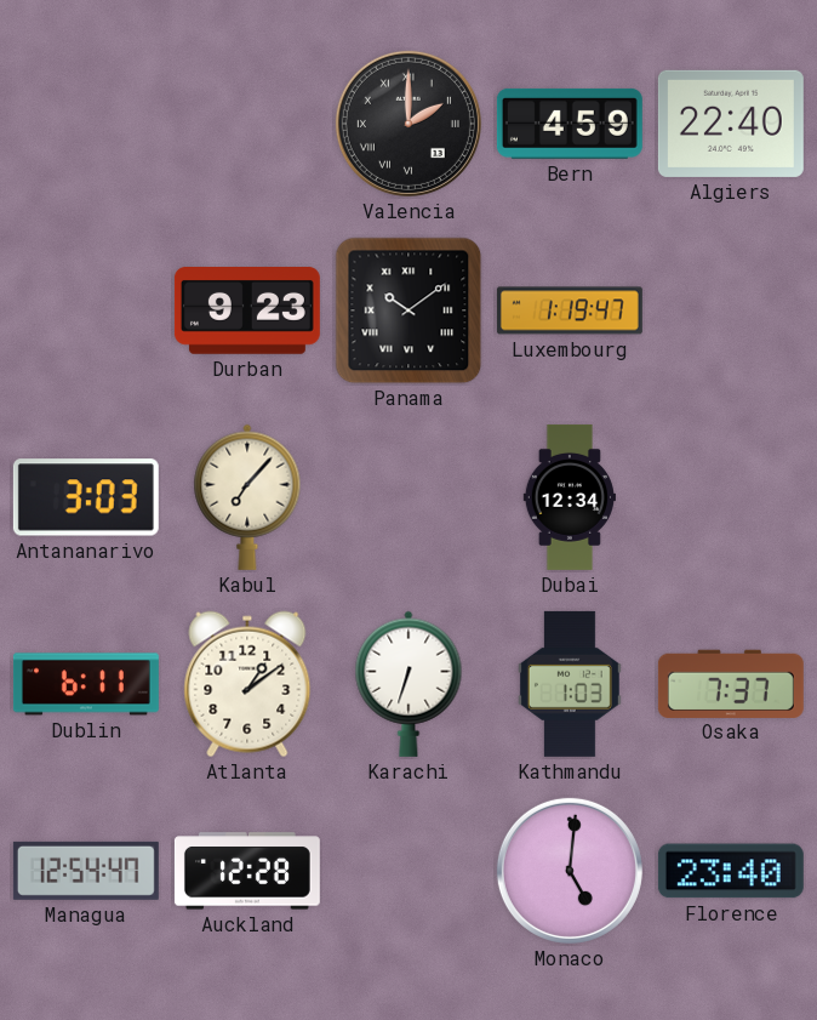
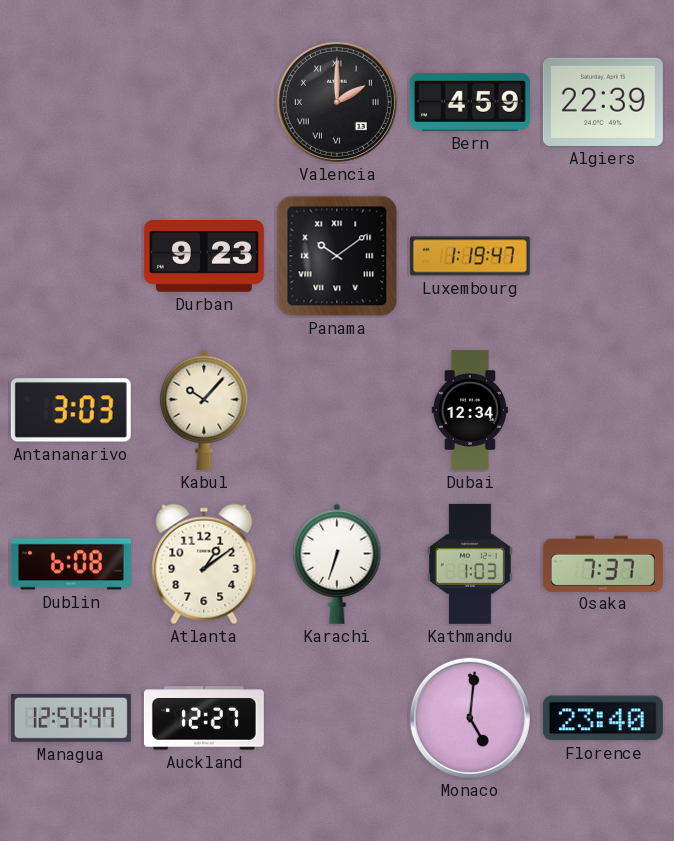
Algiers: 22:40 -> 22:39
Kabul: 7:07 -> 10:07
Dublin: 6:11 -> 6:08
Auckland: 12:28 -> 12:27
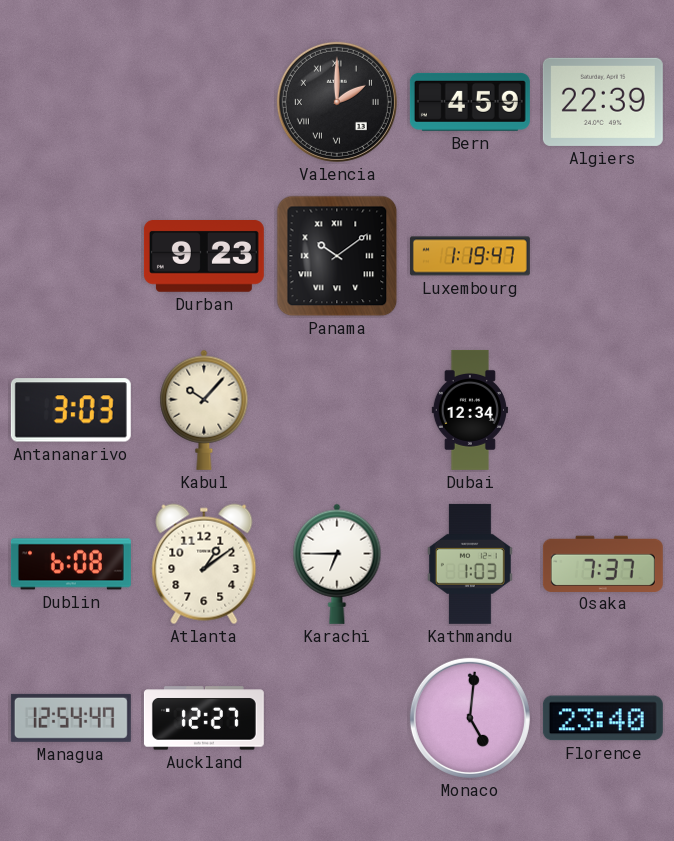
Karachi: 6:33 -> 6:45
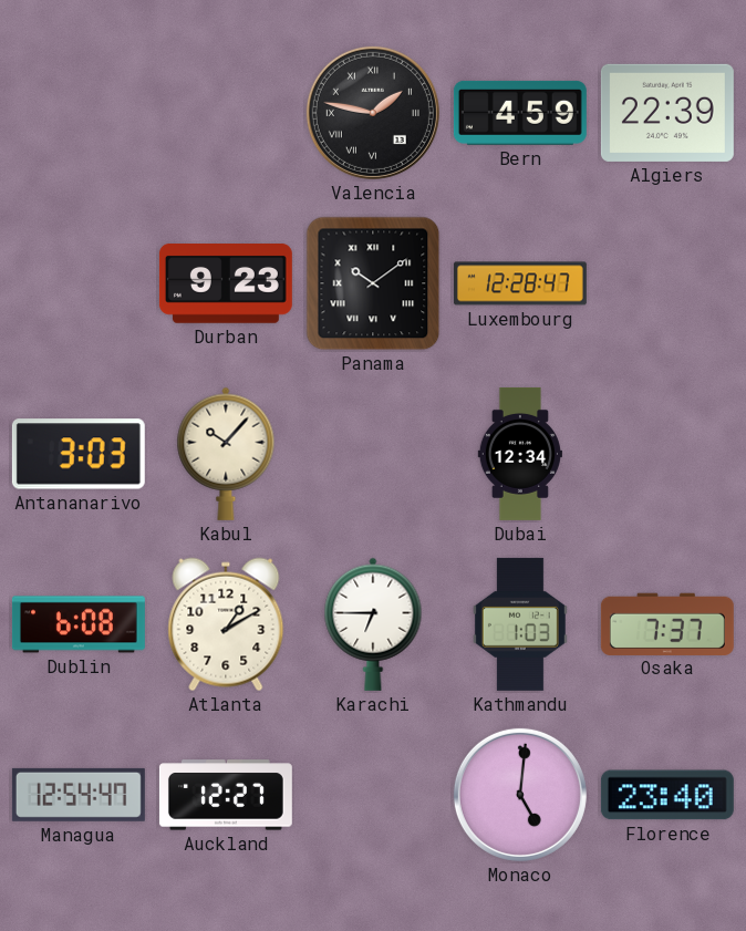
Valencia: 2:00 -> 1:47
Luxembourg: 1:19 -> 12:28
Atlanta: 1:09 -> 1:10
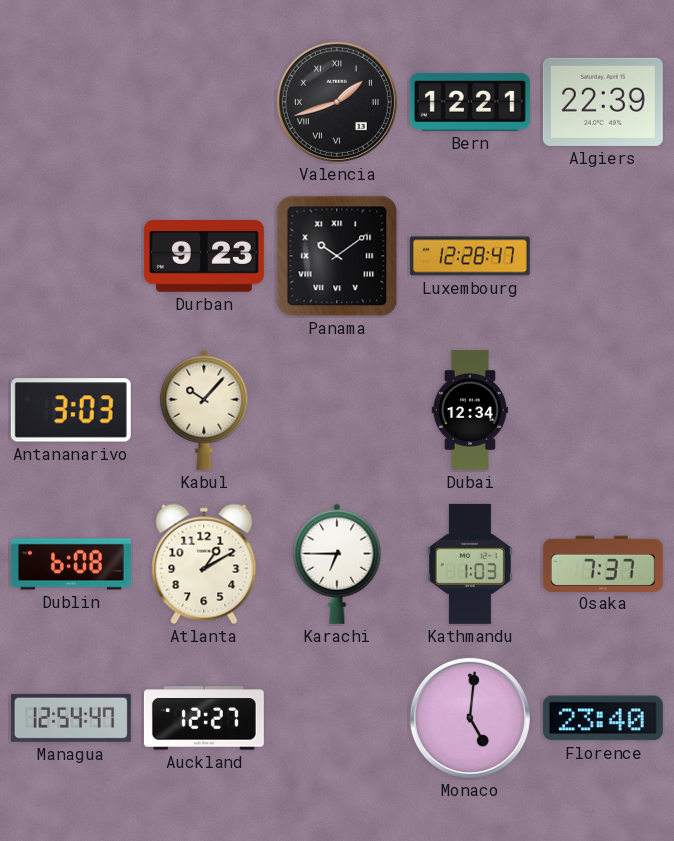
Valencia: 1:47 -> 1:42
Bern: 4:59 -> 12:21
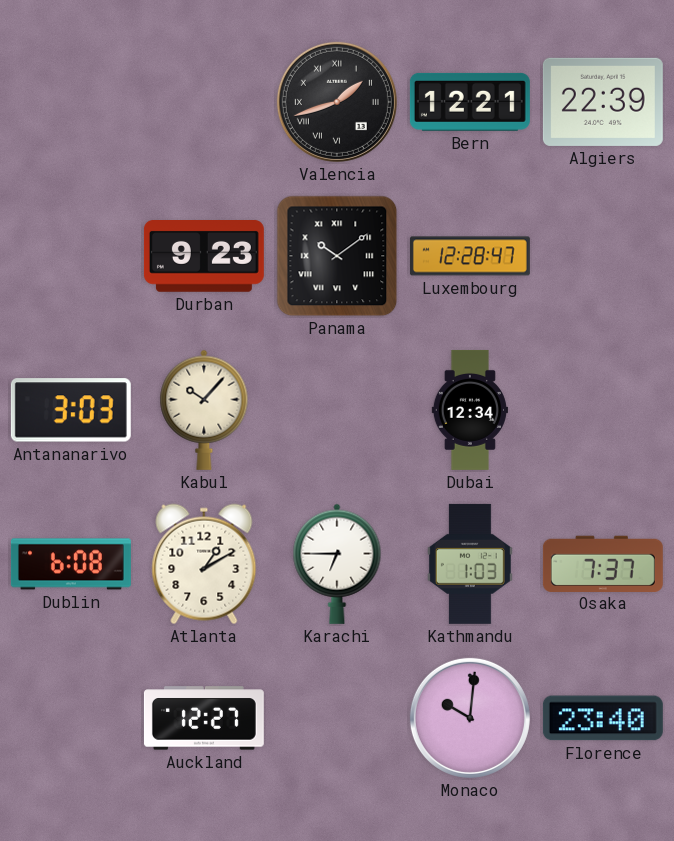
Managua: 12:54 -> none
Monaco: 5:01 -> 10:01
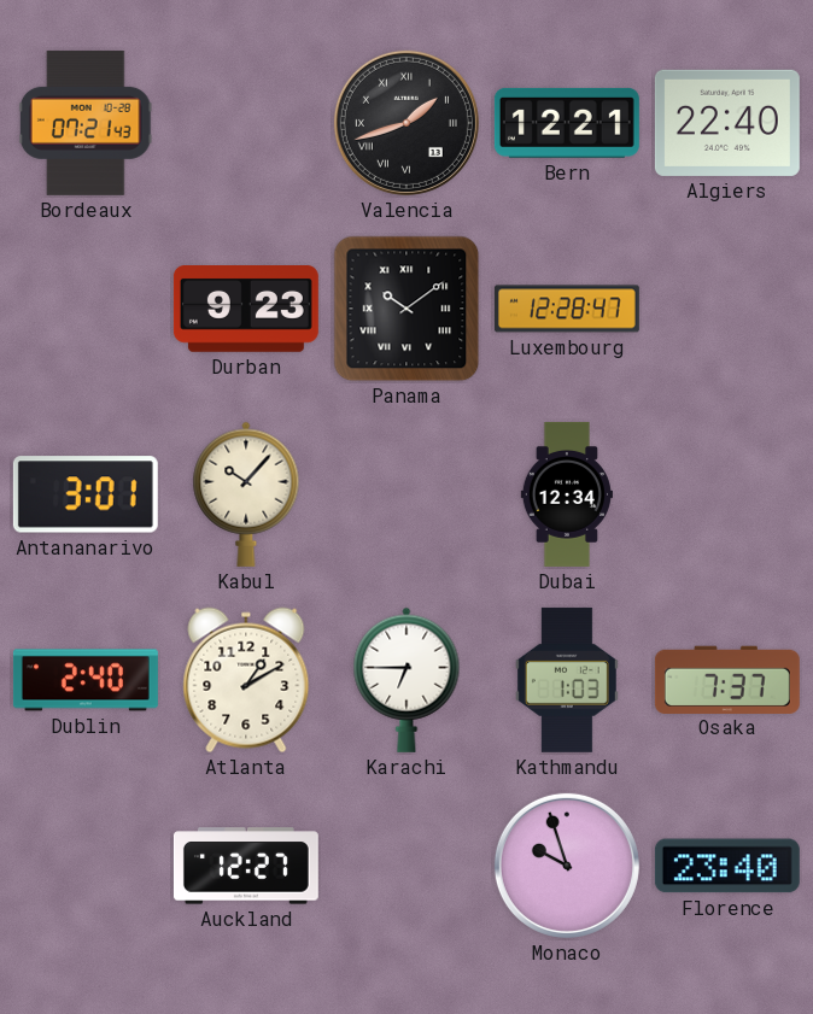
Bordeaux: none -> 07:21
Algiers: 22:39 -> 22:40
Antananarivo: 3:03 -> 3:01
Dublin: 6:08 -> 2:40
Monaco: 10:01 -> 9:57
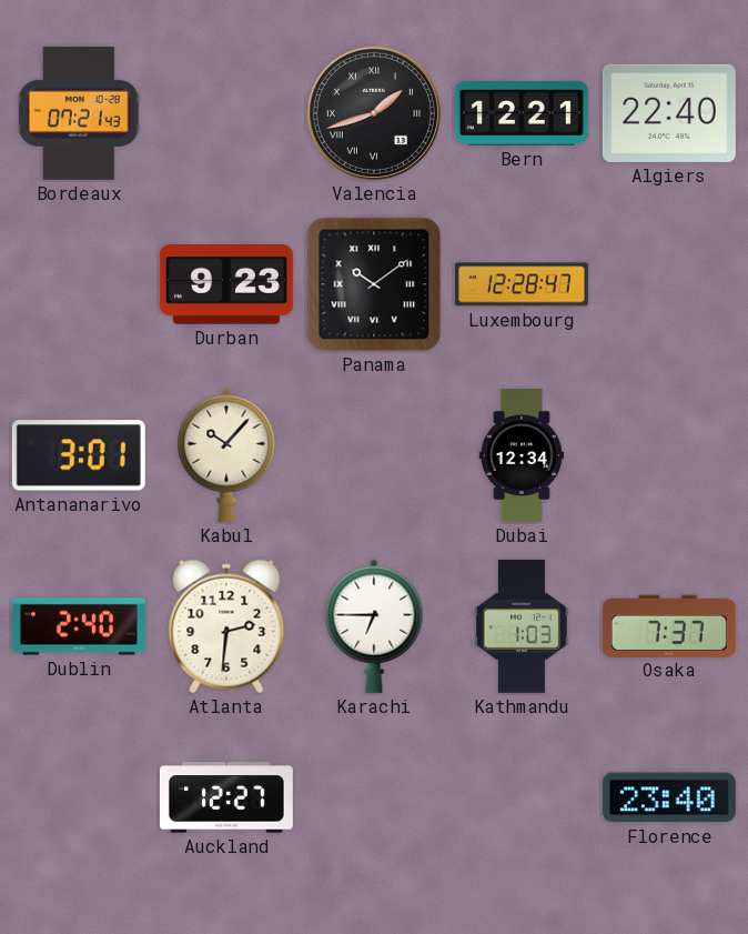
Atlanta: 1:10 -> 2:31
Monaco: 9:57 -> none
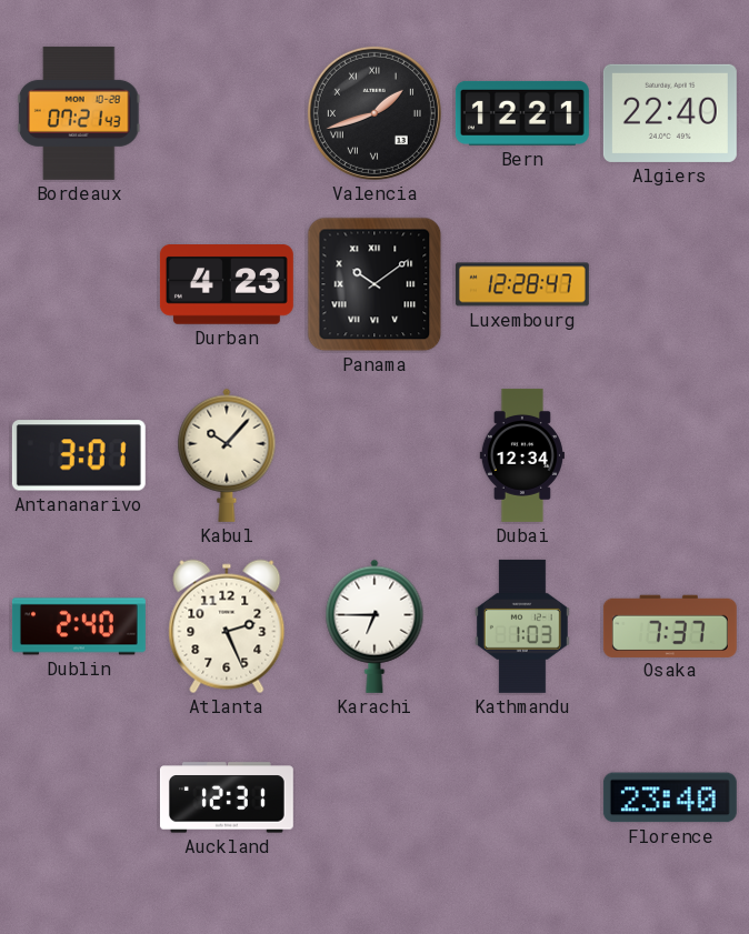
Durban: 9:23 -> 4:23
Atlanta: 2:31 -> 2:26
Auckland: 12:27 -> 12:31
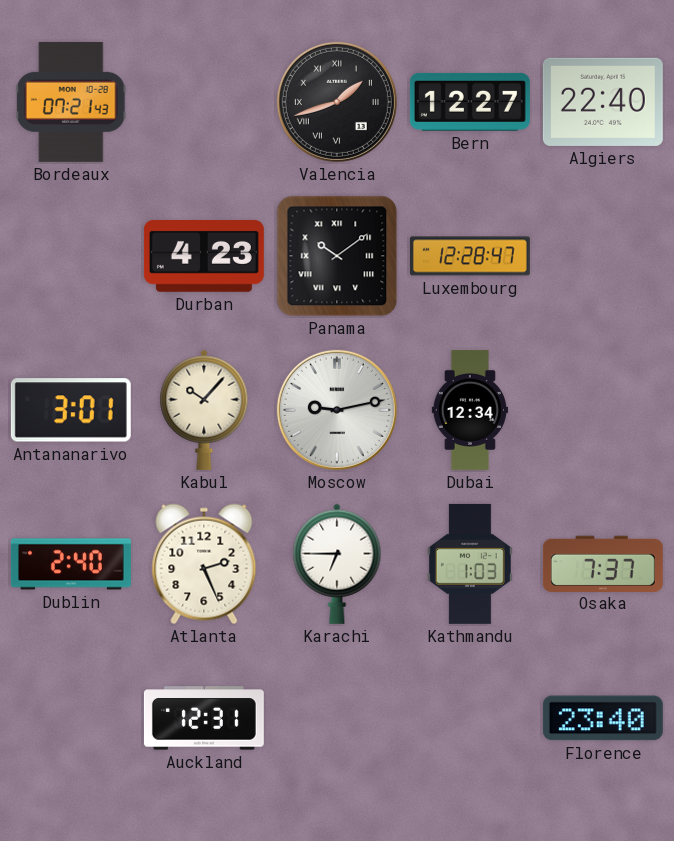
Bern: 12:21 -> 12:27
Moscow: none -> 9:13
